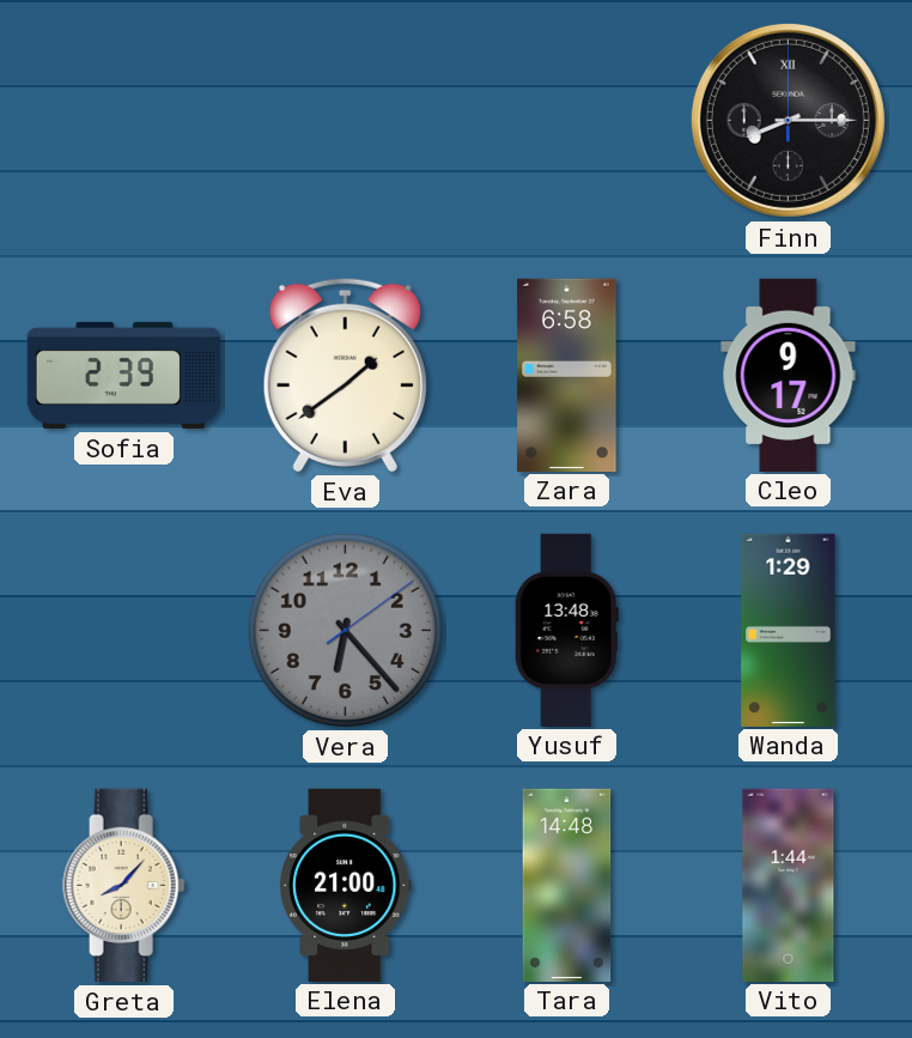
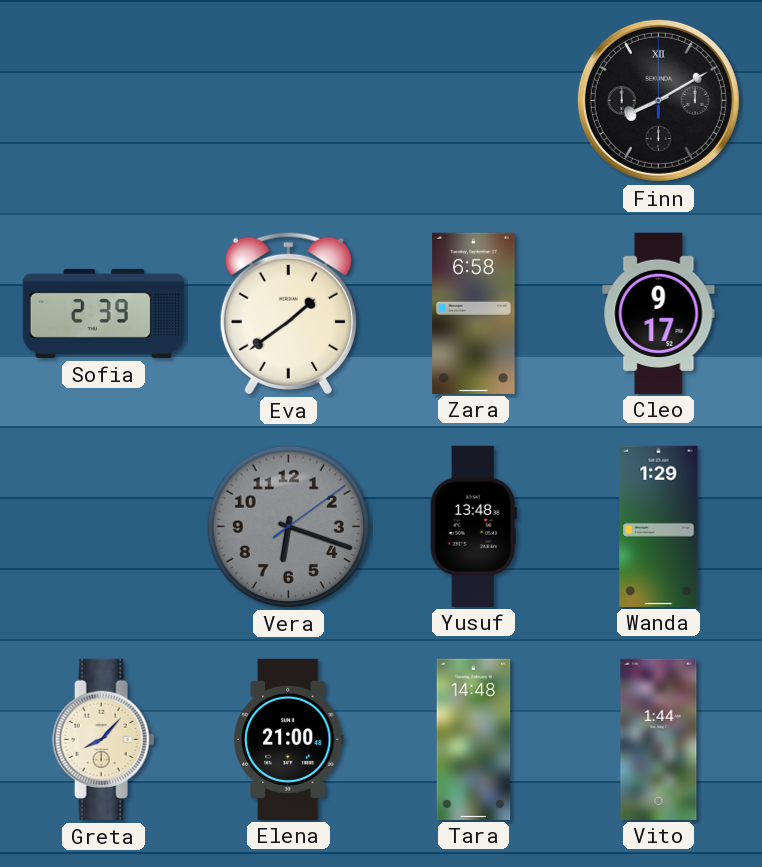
Finn: 8:15 -> 8:10
Vera: 6:23 -> 6:18
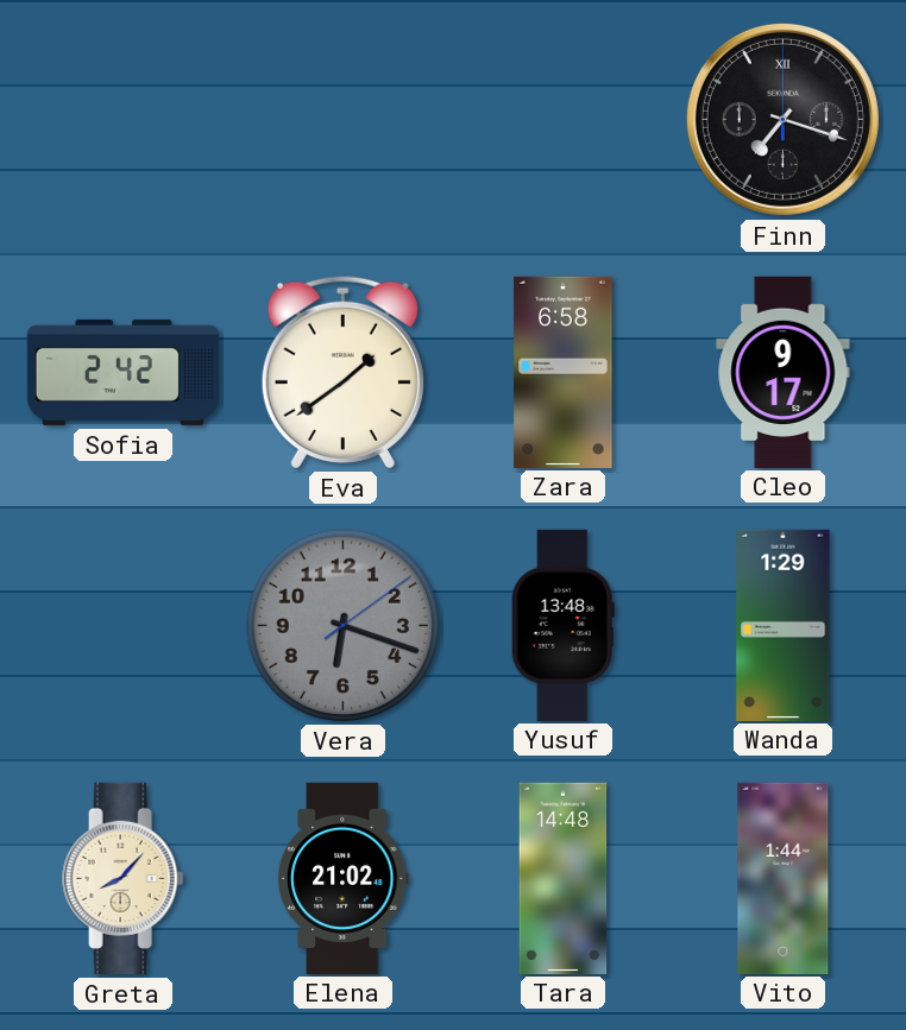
Finn: 8:10 -> 7:18
Sofia: 2:39 -> 2:42
Elena: 21:00 -> 21:02
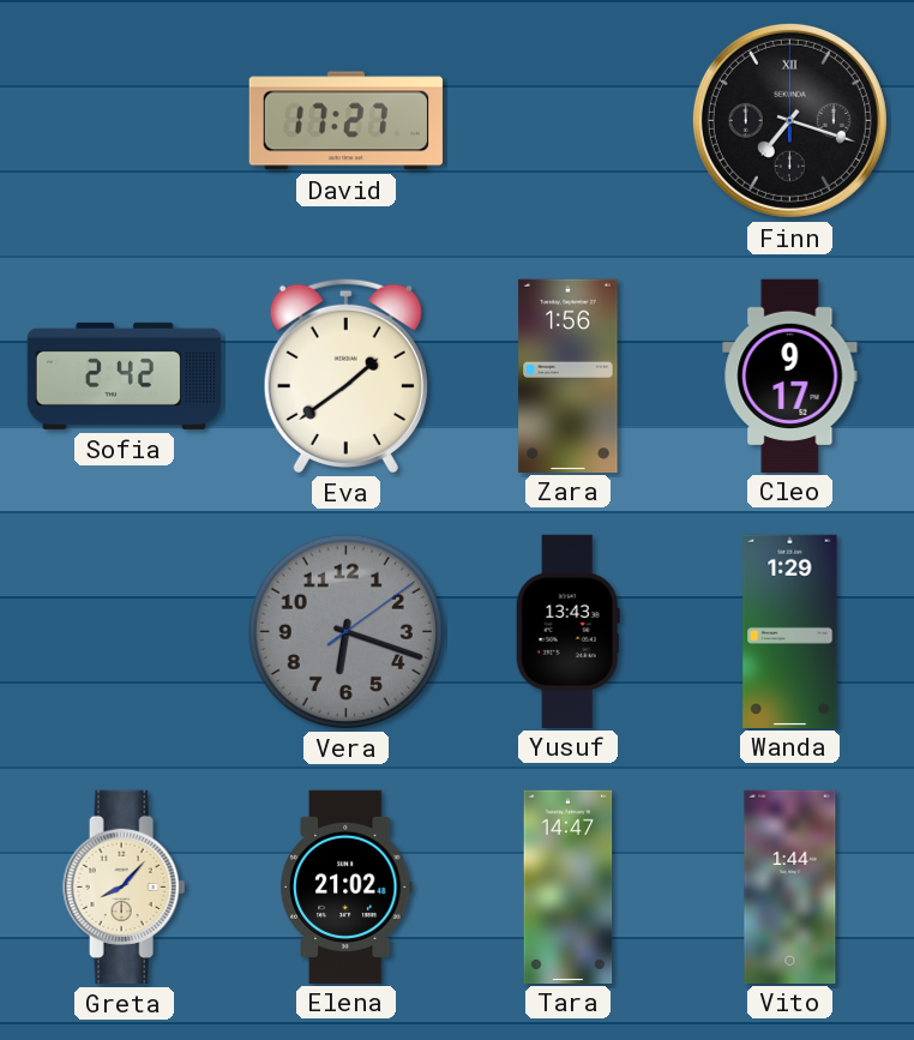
David: none -> 17:27
Zara: 6:58 -> 1:56
Yusuf: 13:48 -> 13:43
Tara: 14:48 -> 14:47
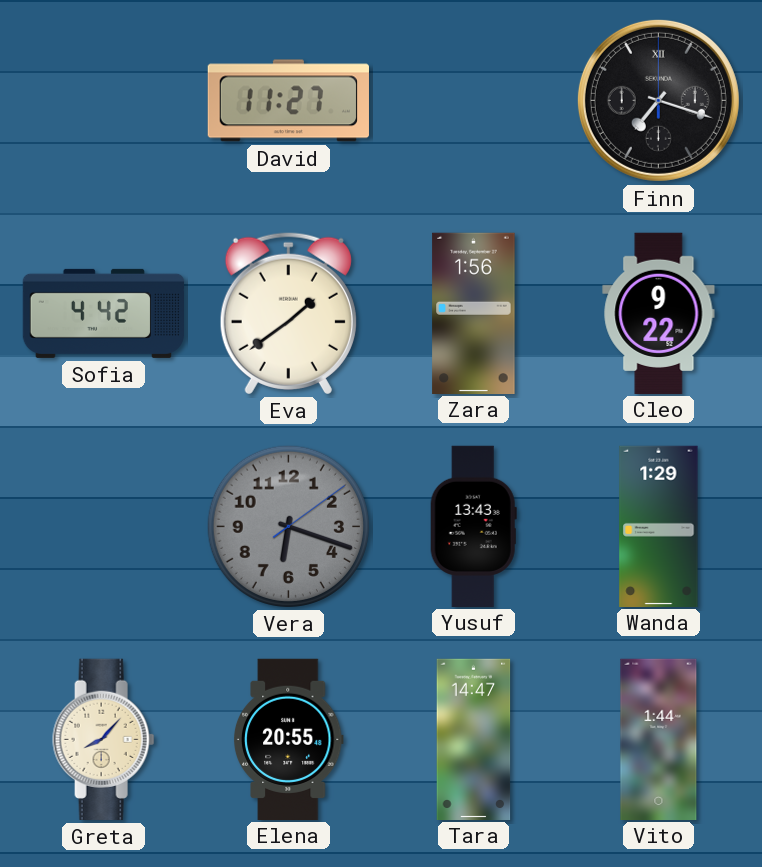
David: 17:27 -> 11:27
Sofia: 2:42 -> 4:42
Cleo: 9:17 -> 9:22
Elena: 21:02 -> 20:55
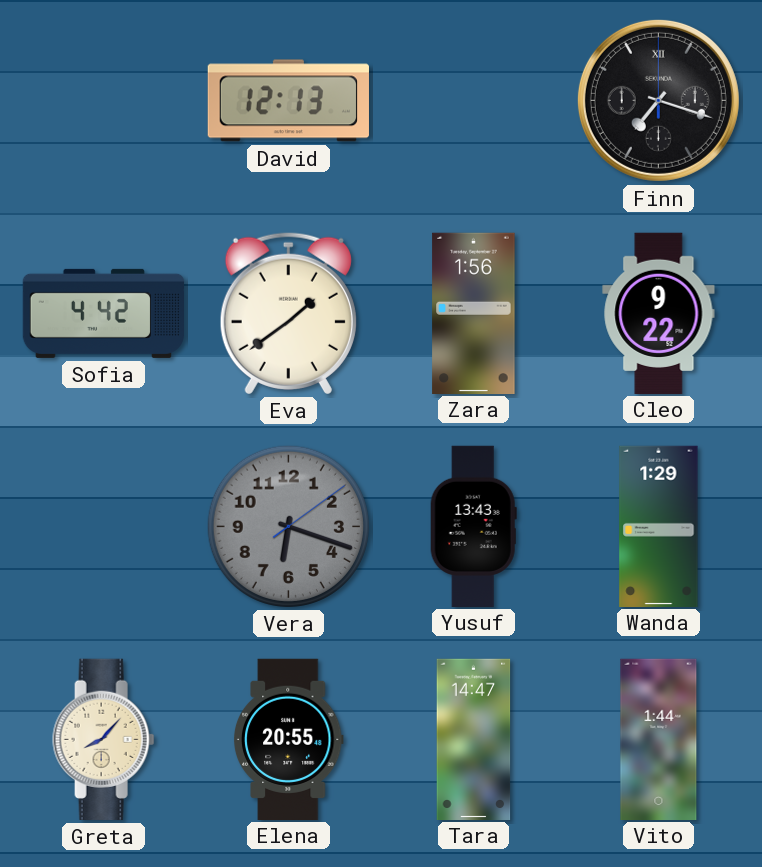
David: 11:27 -> 12:13
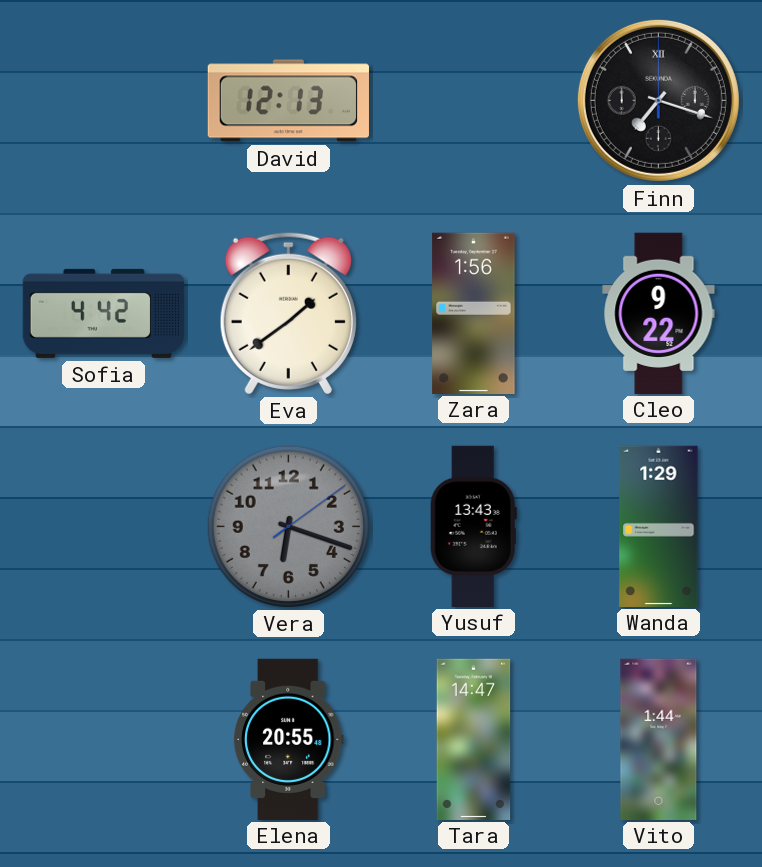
Greta: 8:07 -> none
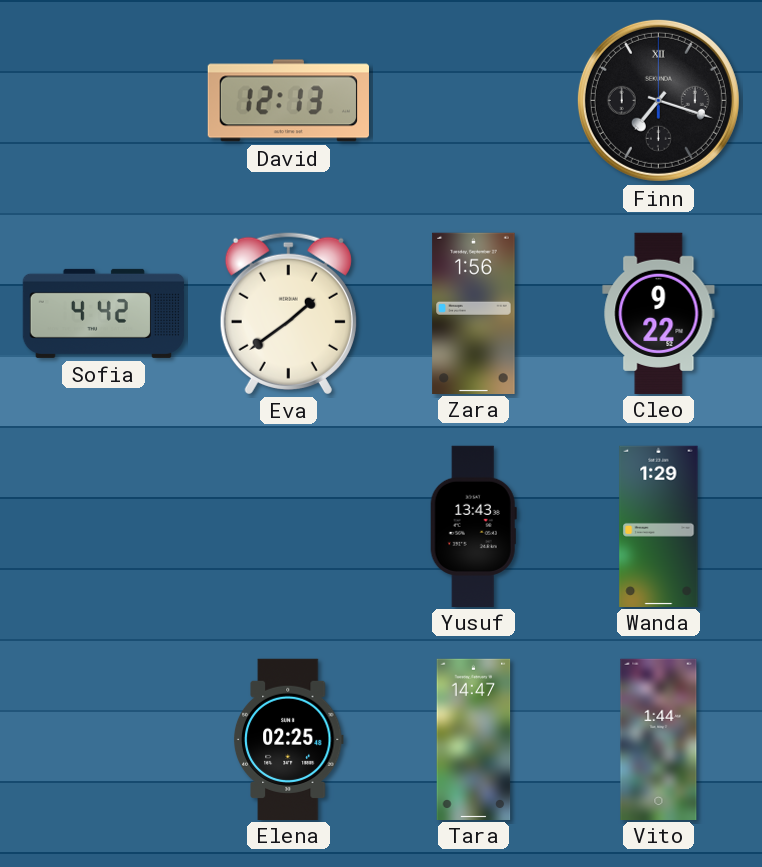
Vera: 6:18 -> none
Elena: 20:55 -> 02:25
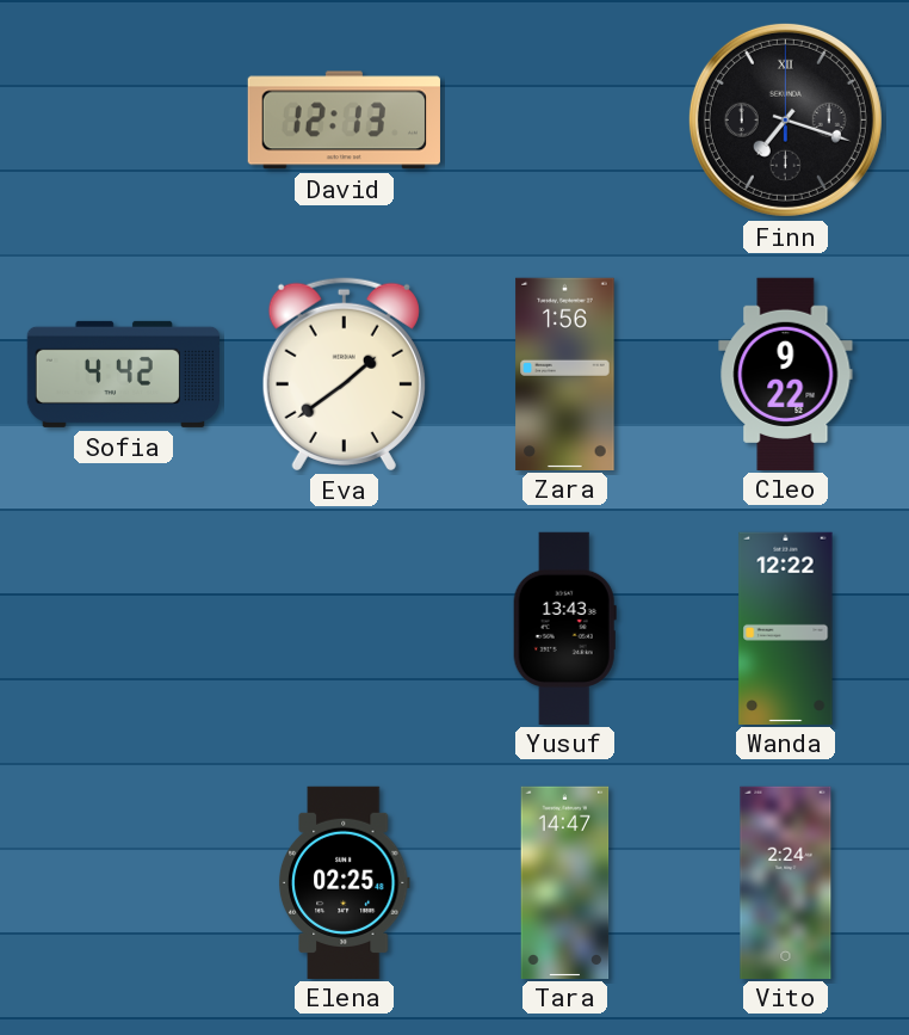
Wanda: 1:29 -> 12:22
Vito: 1:44 -> 2:24
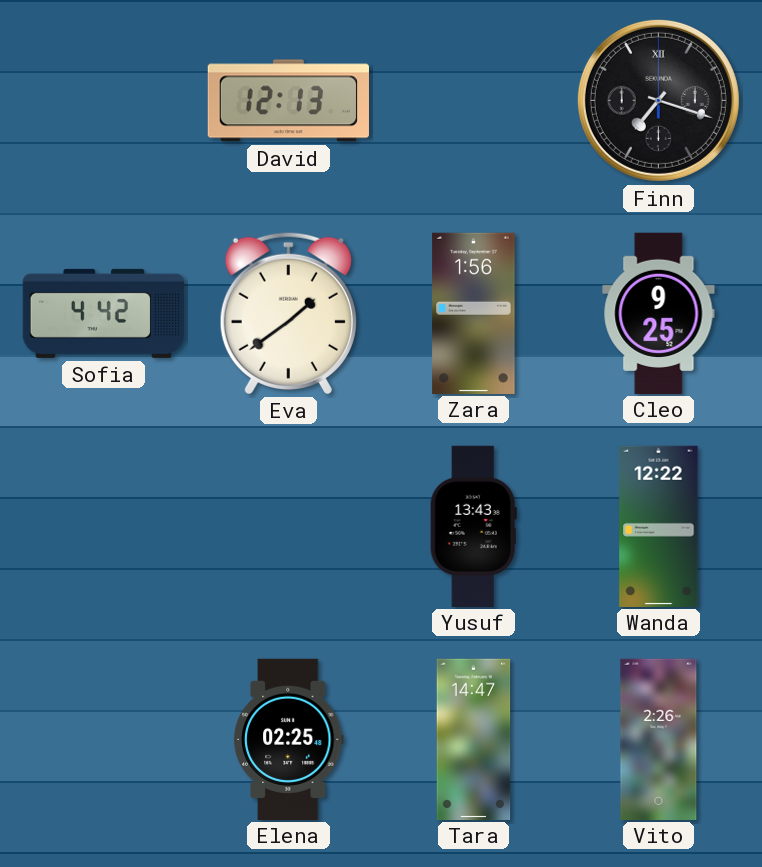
Cleo: 9:22 -> 9:25
Vito: 2:24 -> 2:26
